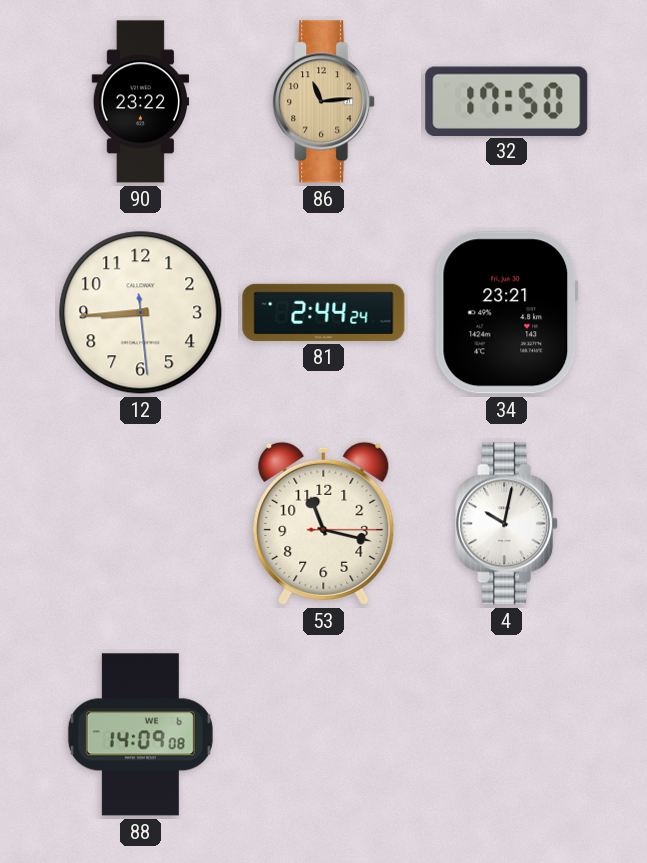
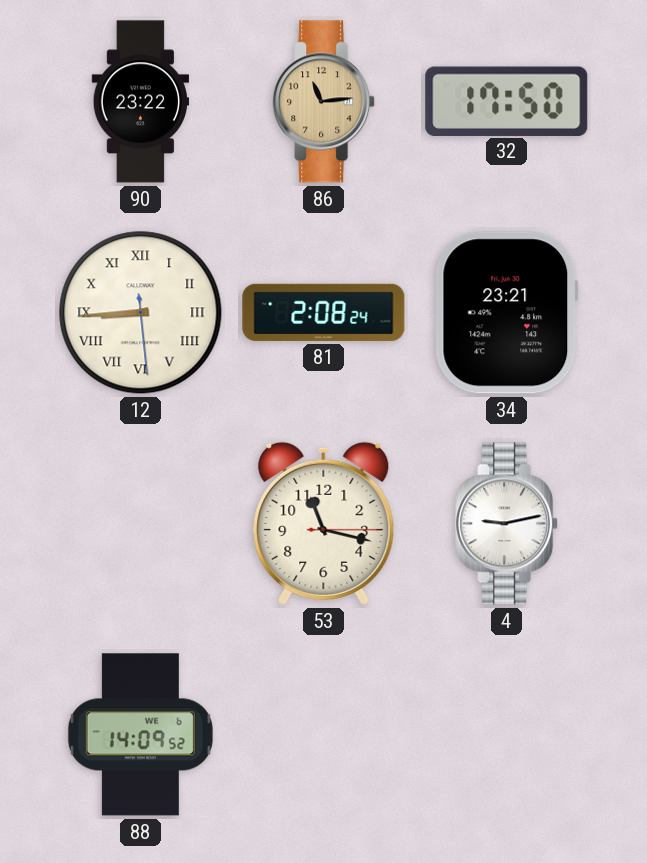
12 numerals: Arabic -> Roman
81: 2:44 -> 2:08
4: 10:02 -> 9:13
88: 14:09:08 -> 14:09:52
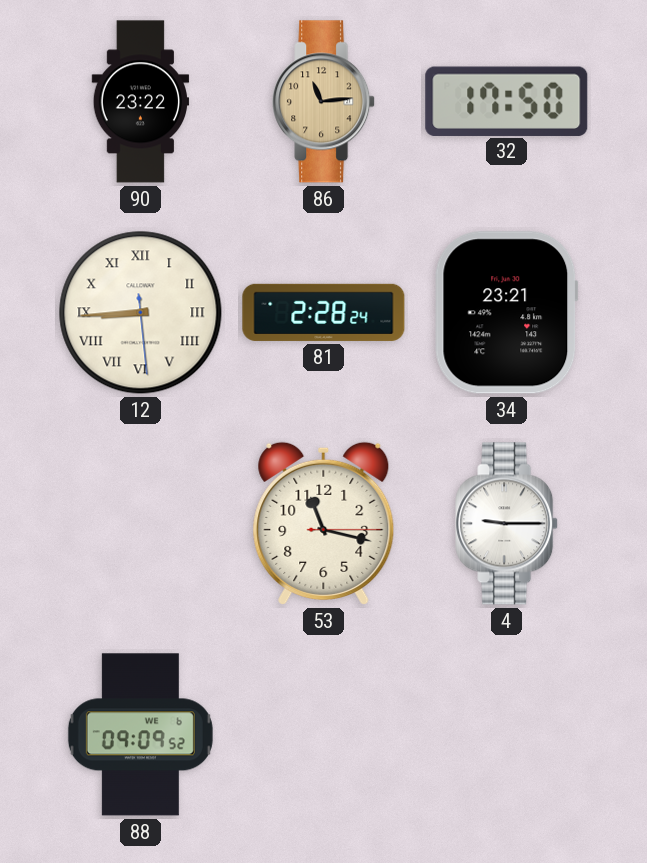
81: 2:08 -> 2:28
4: 9:13 -> 9:15
88: 14:09 -> 09:09
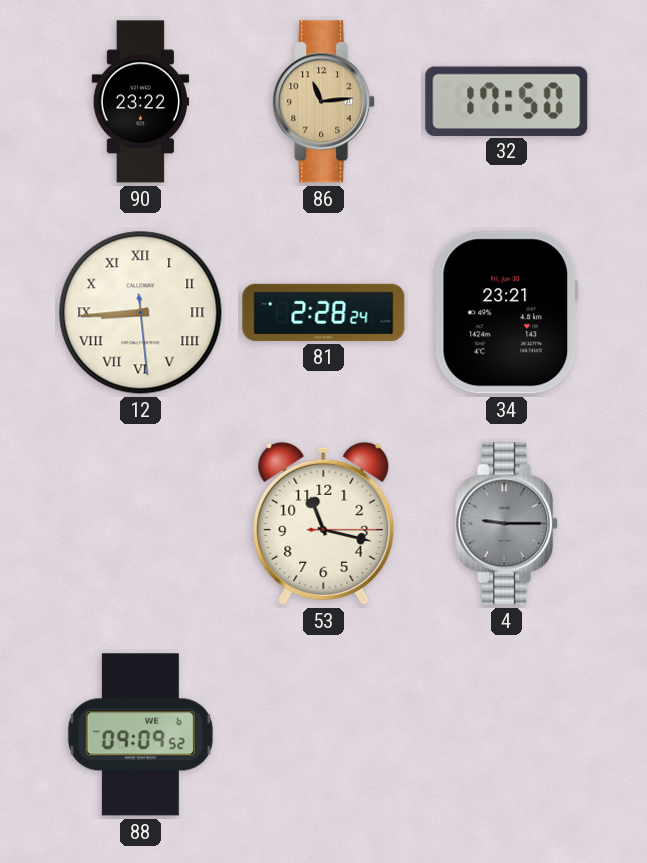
4 dial: white -> grey
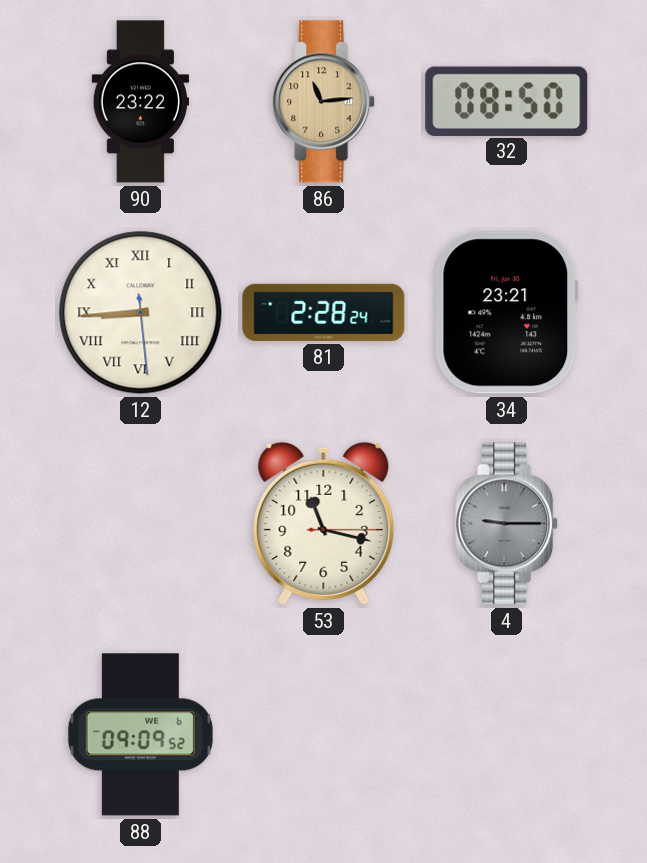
32: 17:50 -> 08:50
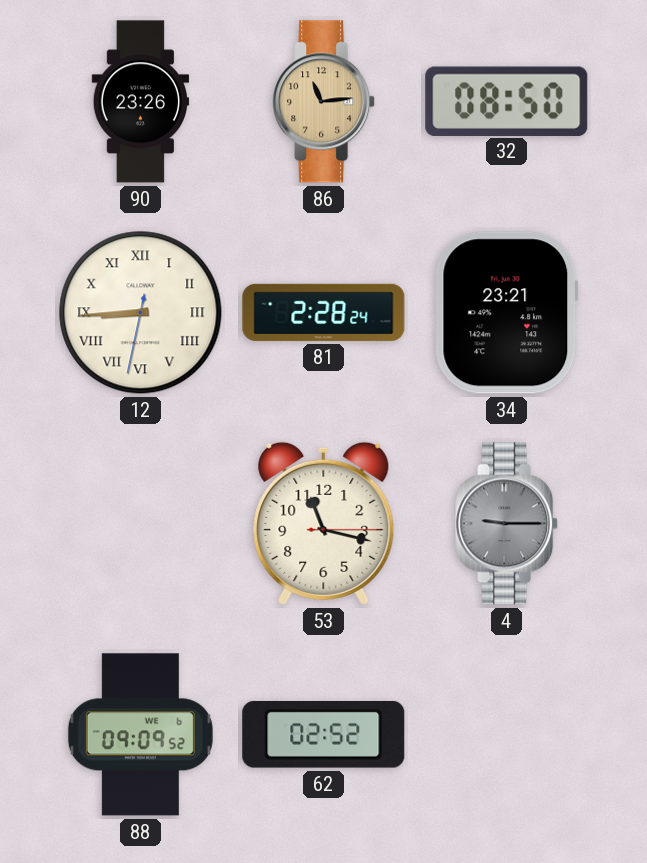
90: 23:22 -> 23:26
12: 8:44:29 -> 8:44:32
62: none -> 02:52
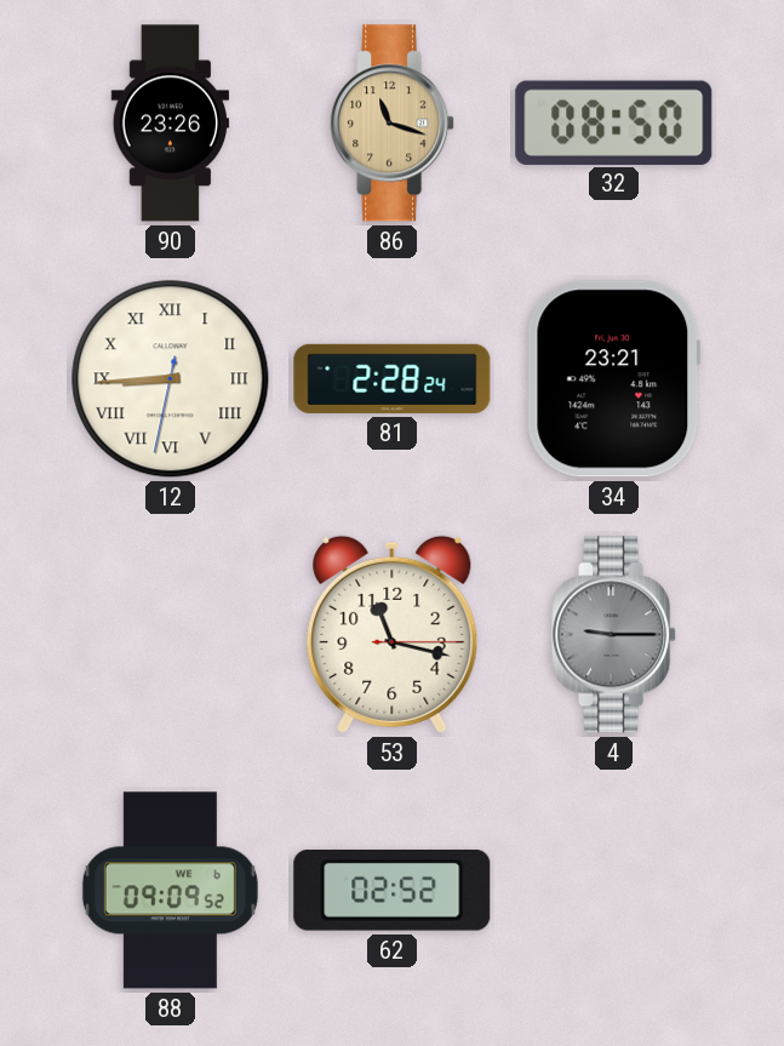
86: 11:14 -> 11:18
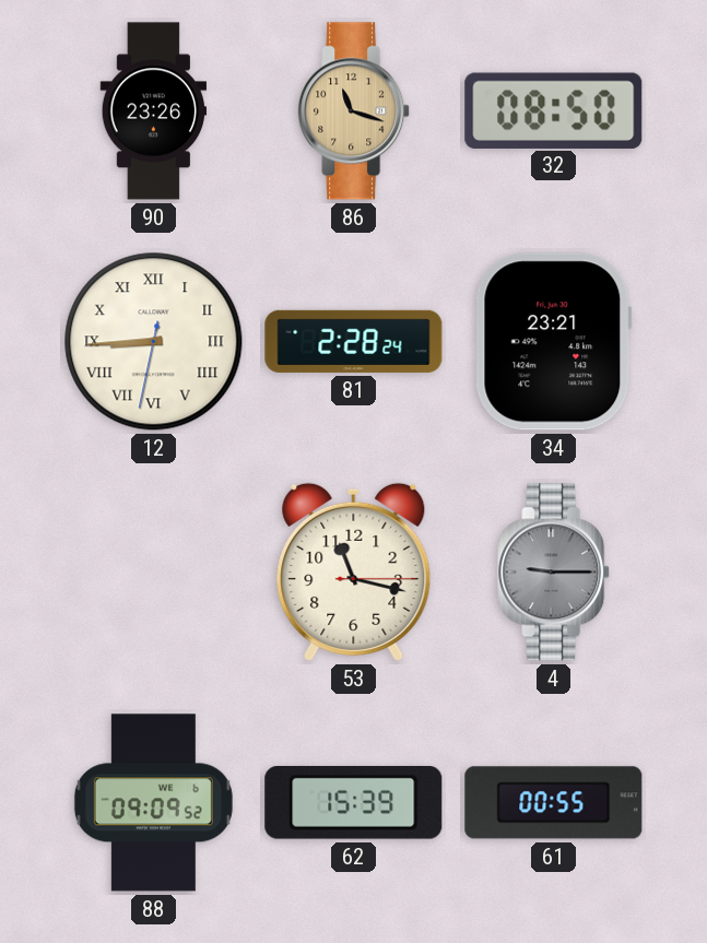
62: 02:52 -> 15:39
61: none -> 00:55
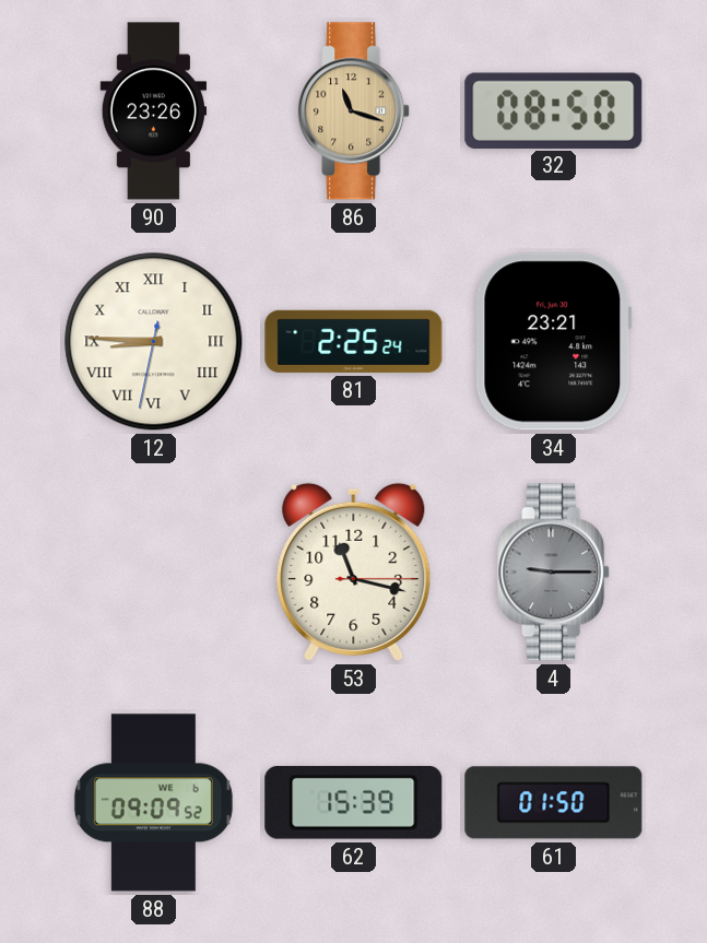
12: 8:44 -> 8:45
81: 2:28 -> 2:25
61: 00:55 -> 01:50
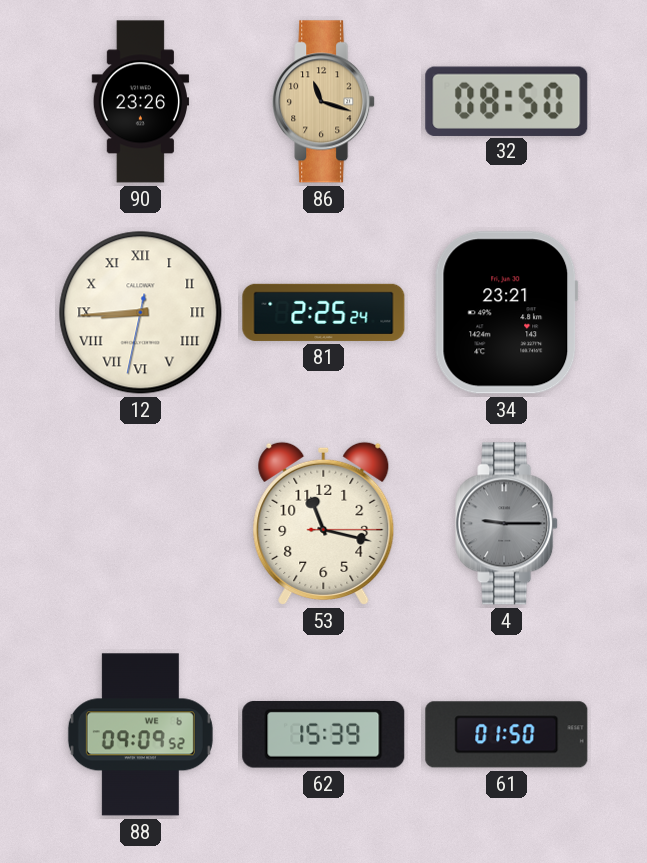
12: 8:45 -> 8:44
